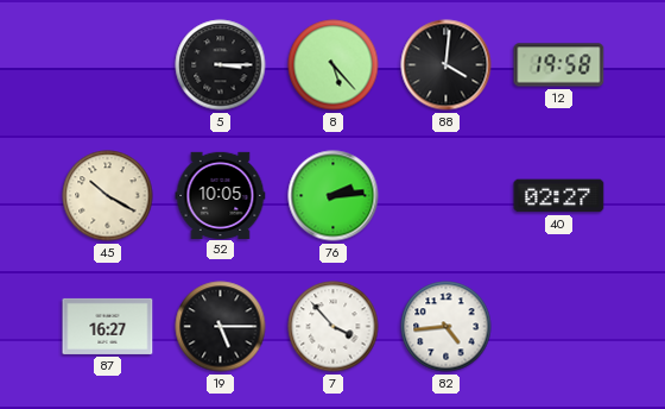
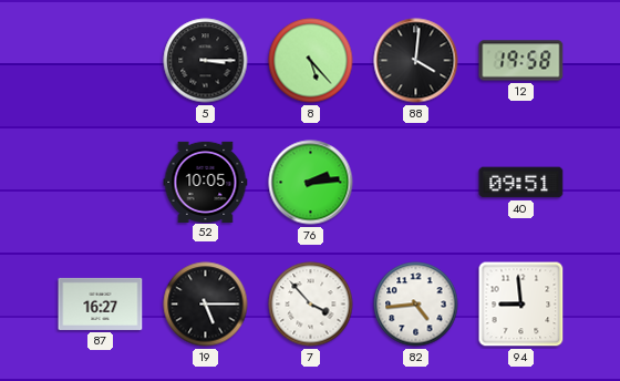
45: 10:20 -> none
40: 02:27 -> 09:51
94: none -> 8:59
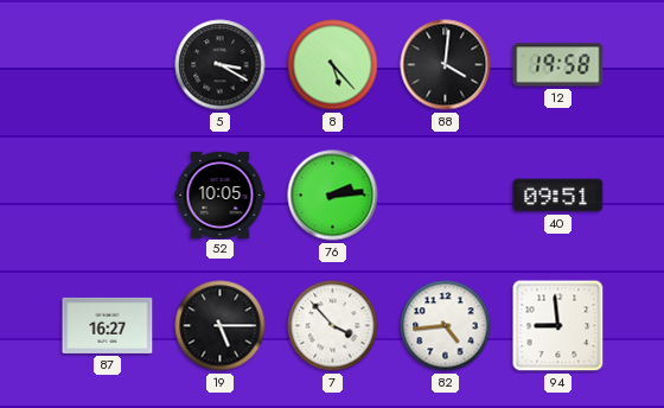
5: 3:15 -> 3:20
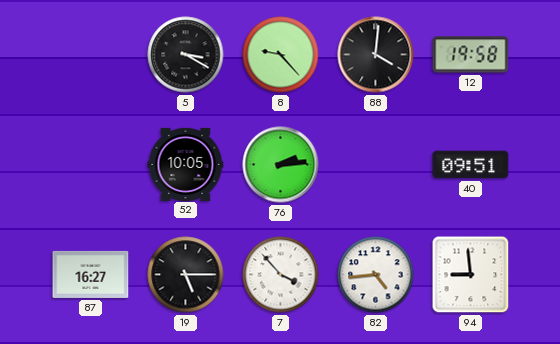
8: 5:23 -> 9:23
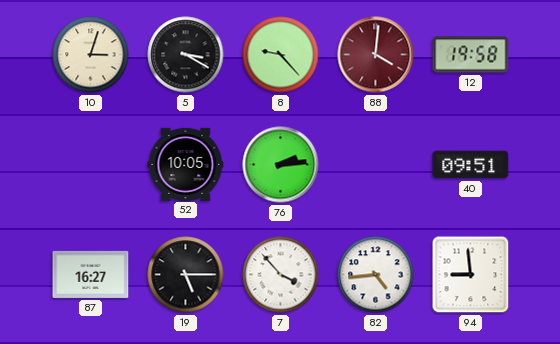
10: none -> 3:03
88 dial: black -> burgundy
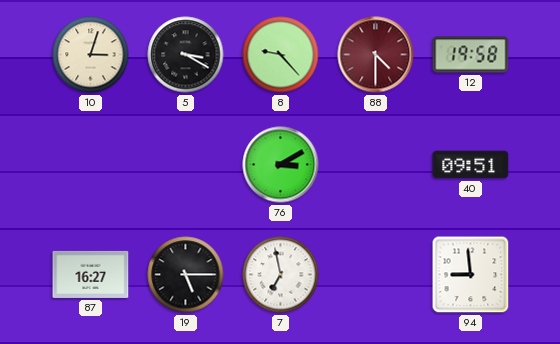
88: 4:01 -> 4:30
52: 10:05 -> none
76: 2:14 -> 3:10
7: 3:53 -> 6:58
82: 4:44 -> none
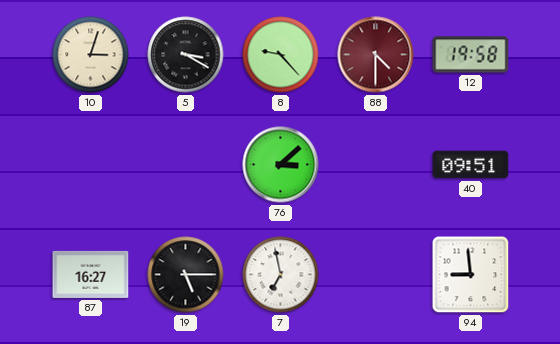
76: 3:10 -> 3:08
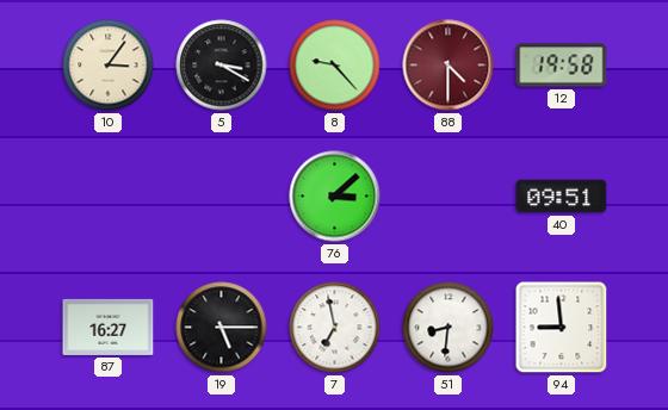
10: 3:03 -> 3:06
51: none -> 8:31
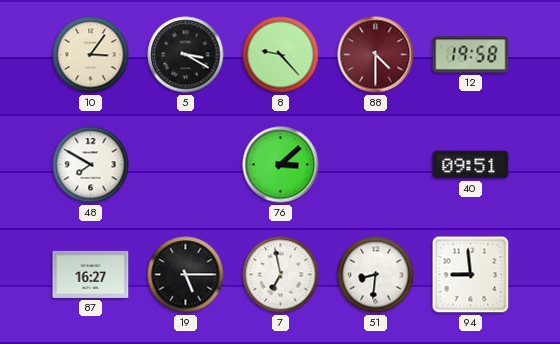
48: none -> 7:50
